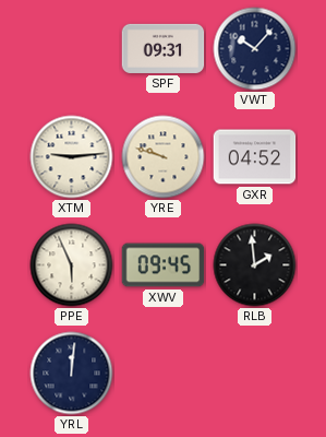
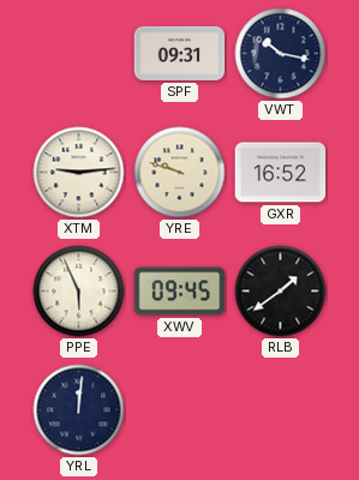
VWT: 10:07 -> 10:17
GXR: 04:52 -> 16:52
RLB: 1:59 -> 1:39
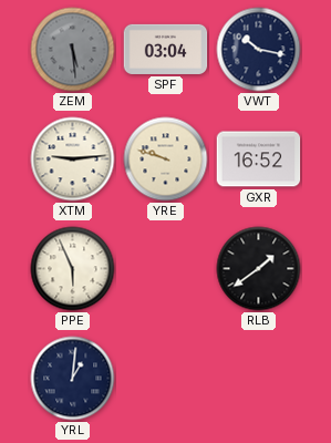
ZEM: none -> 5:29
SPF: 09:31 -> 03:04
XWV: 09:45 -> none
YRL: 12:01 -> 1:01
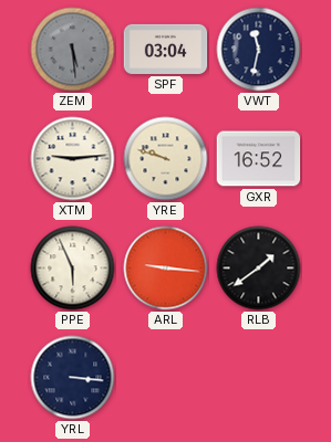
VWT: 10:17 -> 11:32
ARL: none -> 9:16
YRL: 1:01 -> 3:16
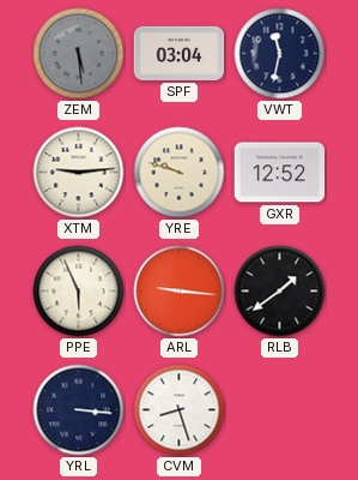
GXR: 16:52 -> 12:52
CVM: none -> 8:27
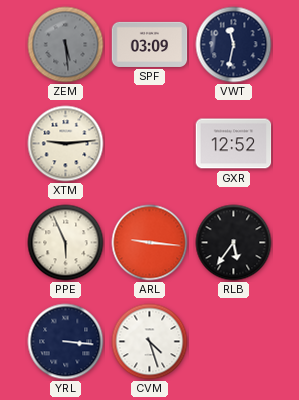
SPF: 03:04 -> 03:09
YRE: 9:48 -> none
RLB: 1:39 -> 5:36
CVM: 8:27 -> 4:27
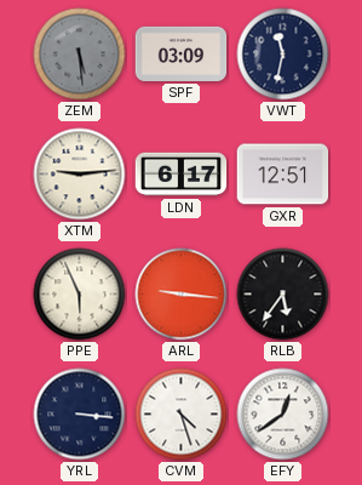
LDN: none -> 6:17
GXR: 12:52 -> 12:51
EFY: none -> 12:39
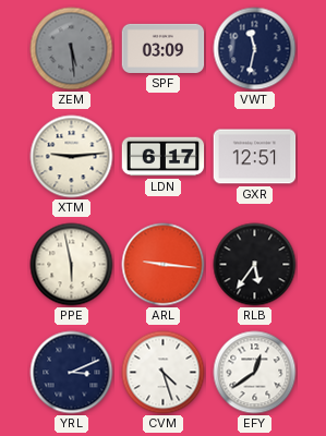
PPE: 5:56 -> 5:58
YRL: 3:16 -> 3:11
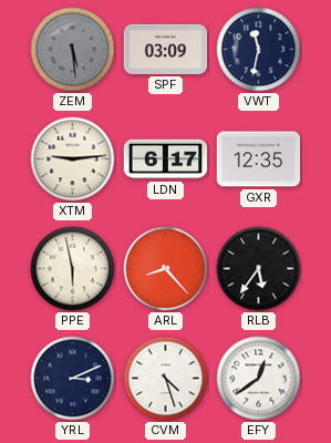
GXR: 12:51 -> 12:35
ARL: 9:16 -> 8:23
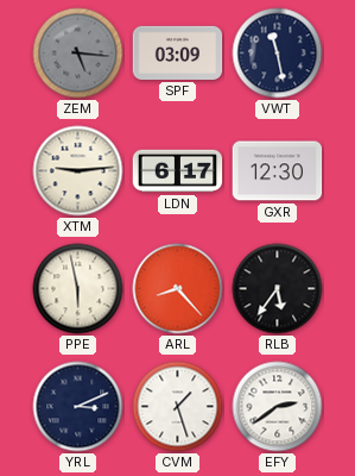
ZEM: 5:29 -> 5:16
VWT: 11:32 -> 11:28
GXR: 12:35 -> 12:30
CVM: 4:27 -> 1:27
EFY: 12:39 -> 2:39
